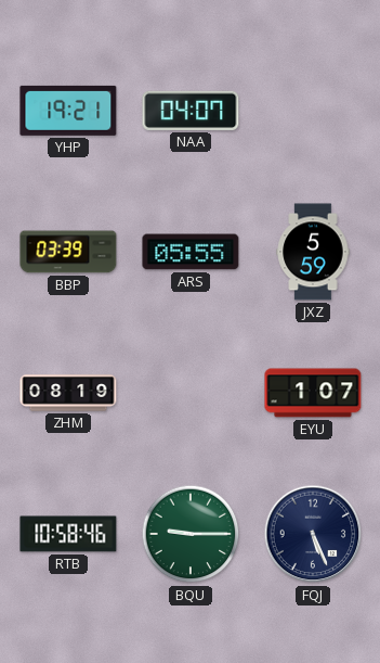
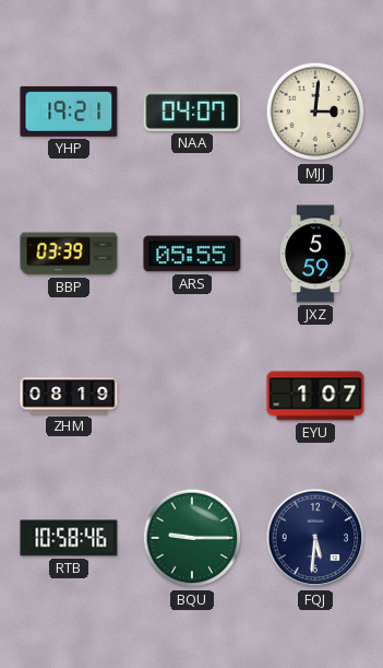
MJJ: none -> 3:01
FQJ: 5:26 -> 5:31
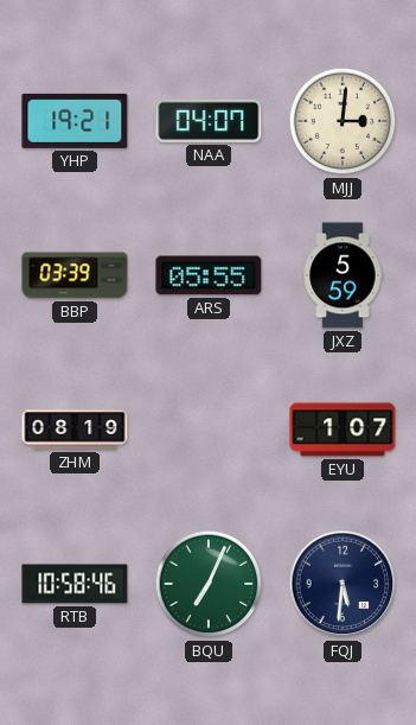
BQU: 9:15 -> 7:04
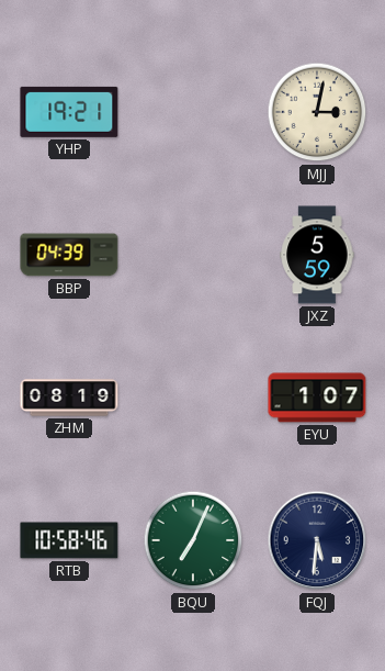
NAA: 04:07 -> none
MJJ: 3:01 -> 3:02
BBP: 03:39 -> 04:39
ARS: 05:55 -> none
